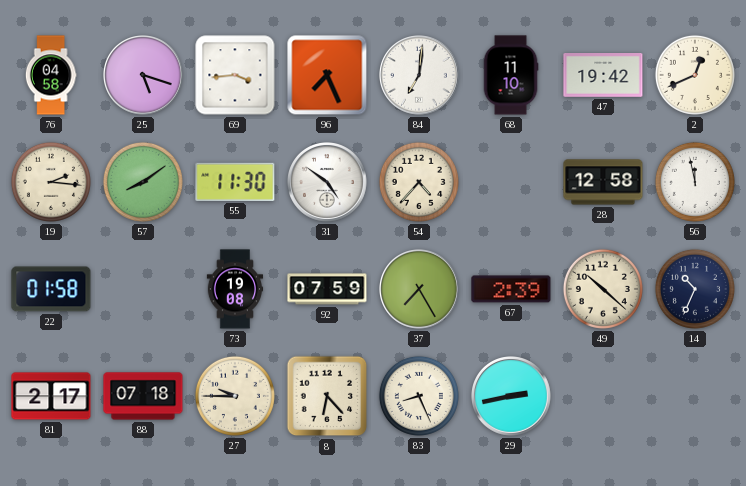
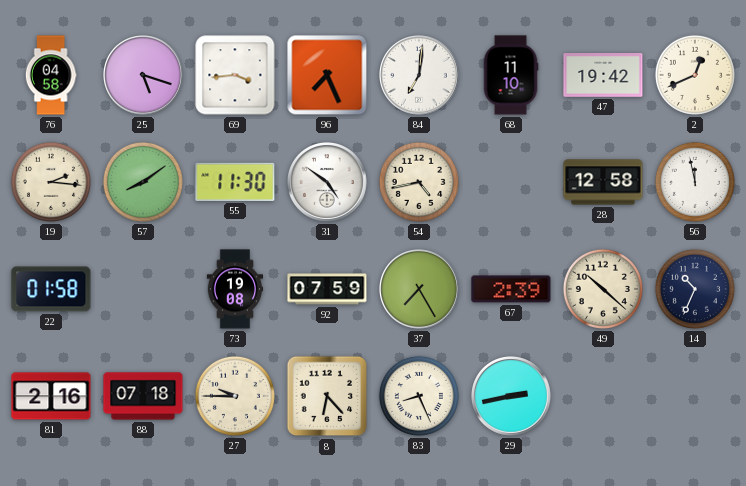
54: 4:37 -> 4:43
81: 2:17 -> 2:16
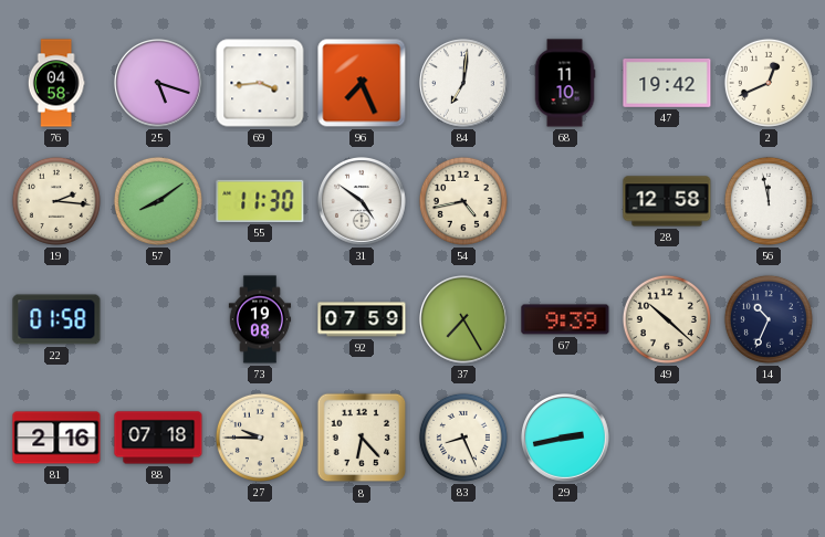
67: 2:39 -> 9:39
